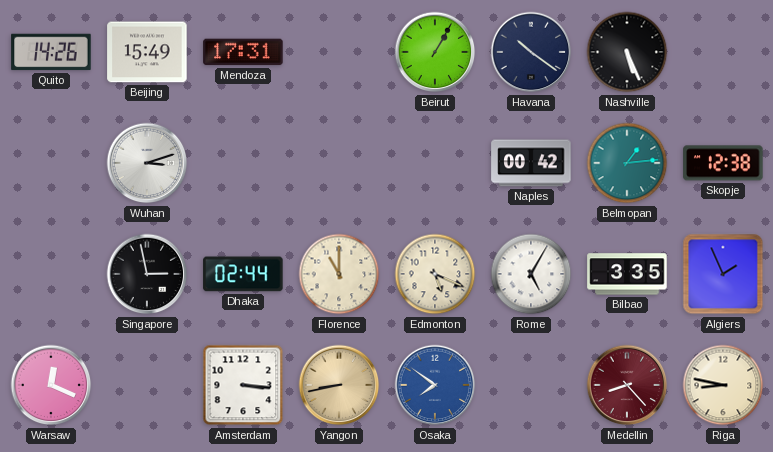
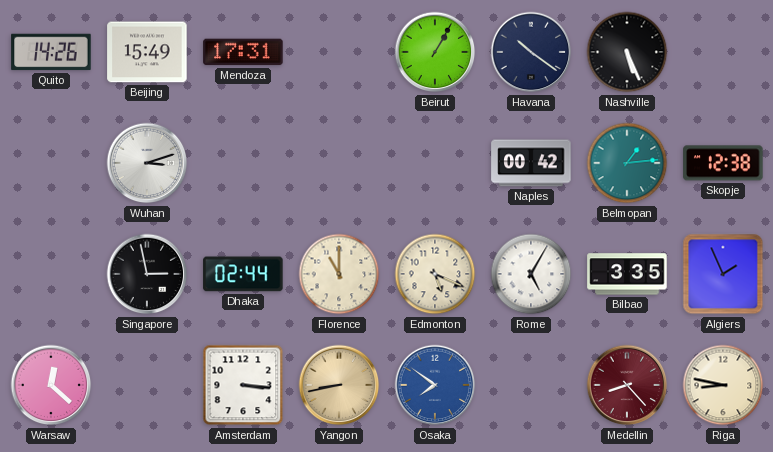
Warsaw: 12:19 -> 12:22
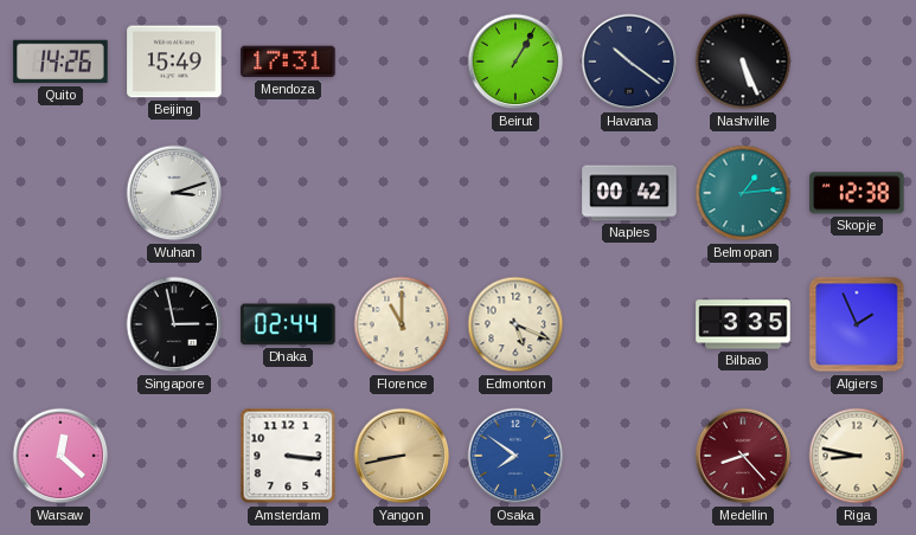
Rome: 5:05 -> none
